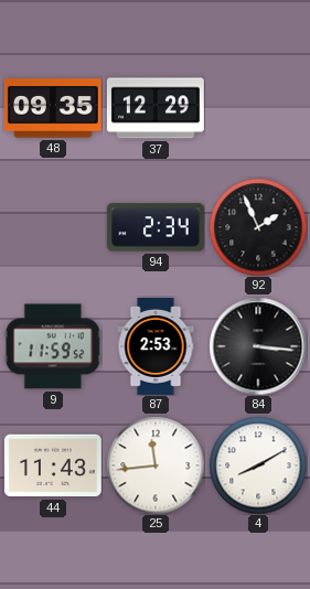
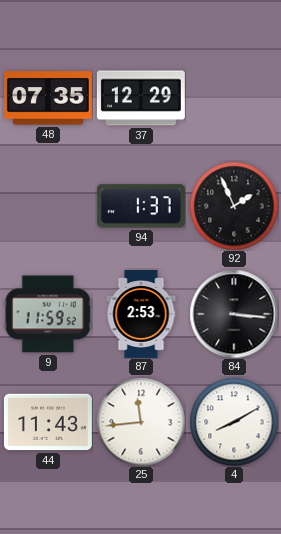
48: 09:35 -> 07:35
94: 2:34 -> 1:37
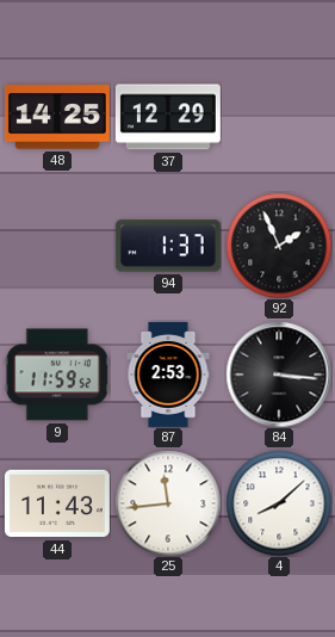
48: 07:35 -> 14:25
4: 8:10 -> 8:08
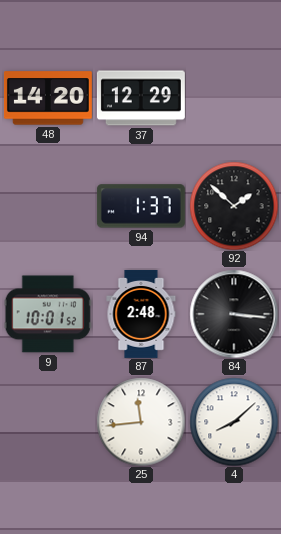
48: 14:25 -> 14:20
92: 1:56 -> 1:52
9: 11:59 -> 10:01
87: 2:53 -> 2:48
44: 11:43 -> none
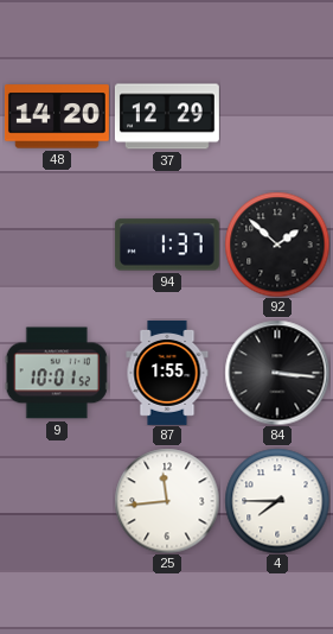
87: 2:48 -> 1:55
4: 8:08 -> 7:45
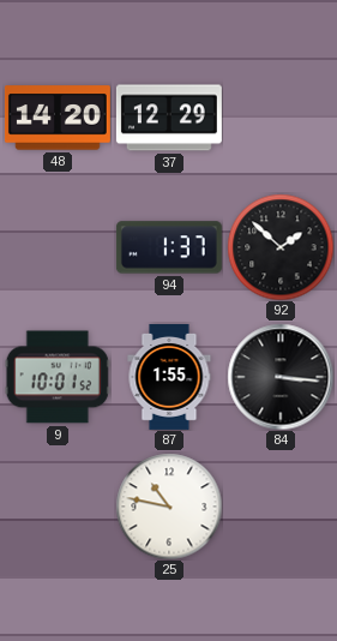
25: 11:44 -> 10:47
4: 7:45 -> none
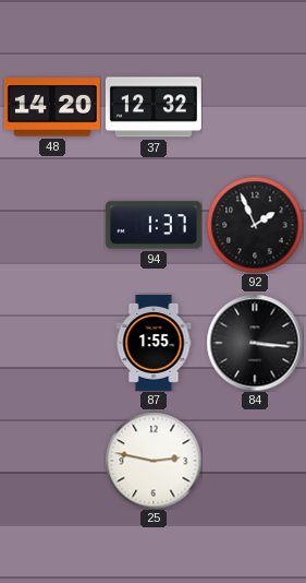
37: 12:29 -> 12:32
92: 1:52 -> 1:56
9: 10:01 -> none
25: 10:47 -> 2:47
